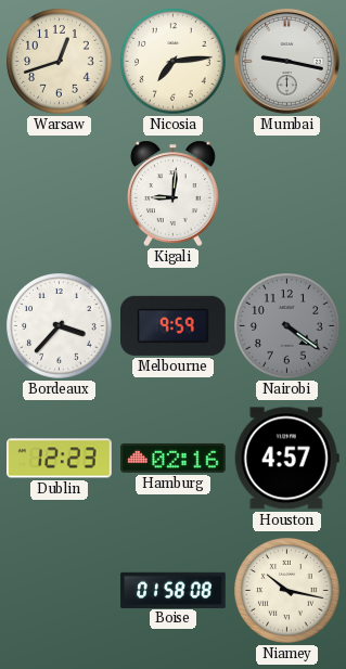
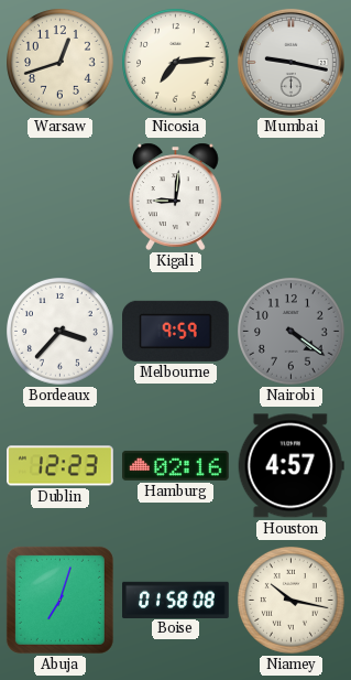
Abuja: none -> 7:03
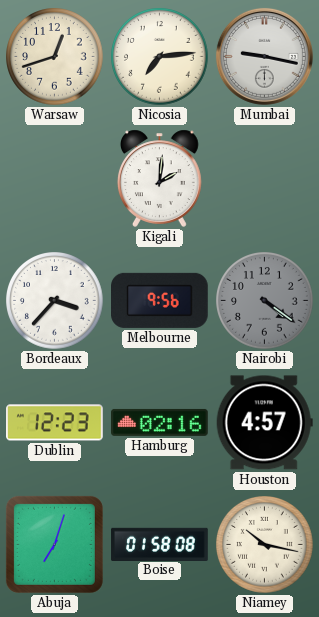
Kigali: 9:01 -> 2:01
Melbourne: 9:59 -> 9:56
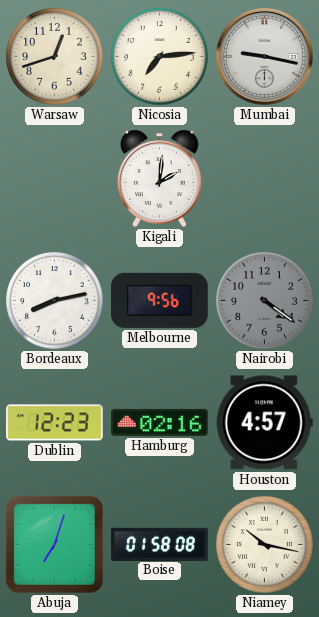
Bordeaux: 3:37 -> 8:13
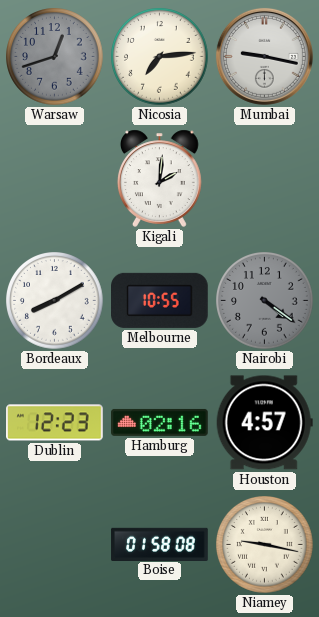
Warsaw dial: cream -> grey
Bordeaux: 8:13 -> 8:10
Melbourne: 9:56 -> 10:55
Abuja: 7:03 -> none
Niamey: 10:17 -> 9:17
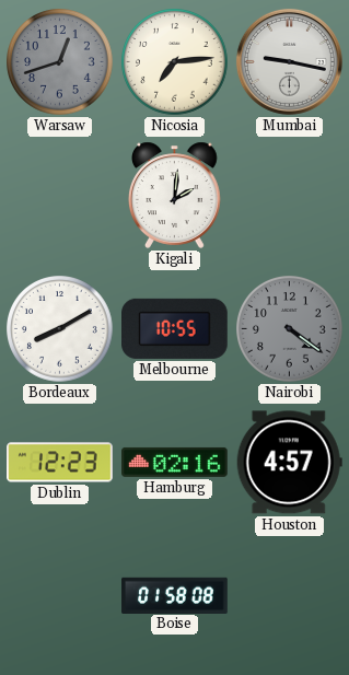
Niamey: 9:17 -> none
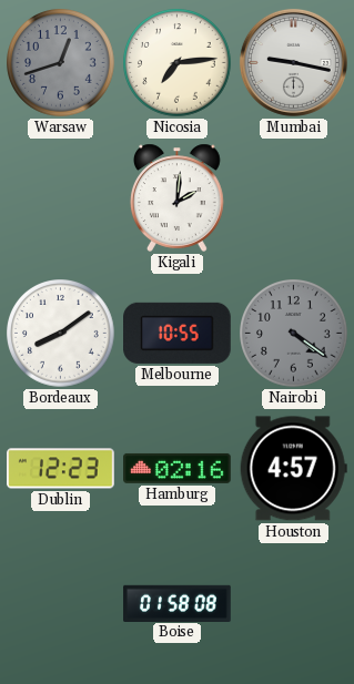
Bordeaux: 8:10 -> 8:09
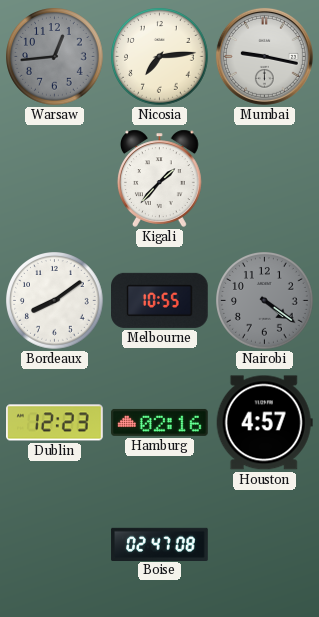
Warsaw: 12:42 -> 12:44
Kigali: 2:01 -> 1:37
Boise: 01:58 -> 02:47
